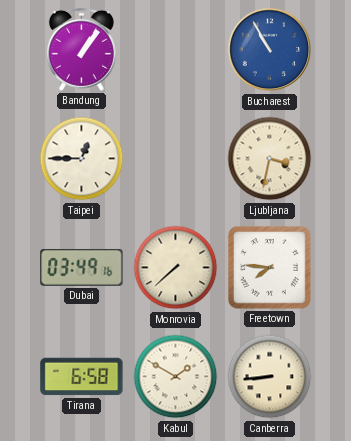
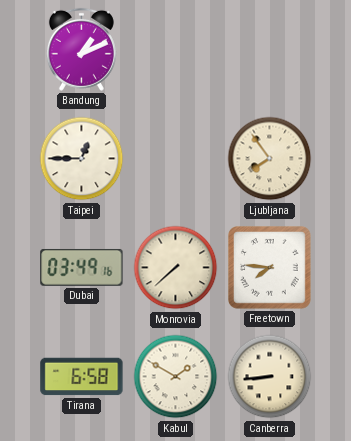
Bandung: 1:06 -> 1:11
Bucharest: 10:55 -> none
Ljubljana: 3:32 -> 7:54
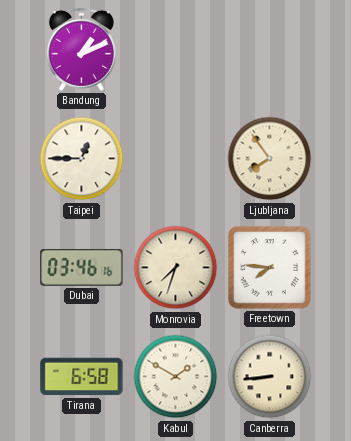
Dubai: 03:49 -> 03:46
Monrovia: 7:38 -> 7:33
